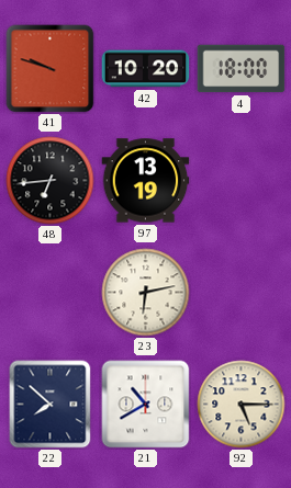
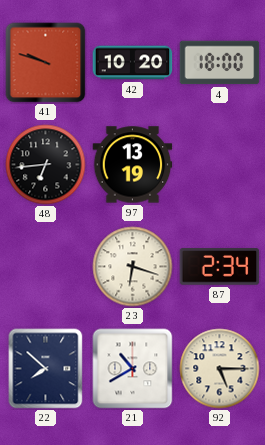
23: 6:13 -> 6:18
87: none -> 2:34
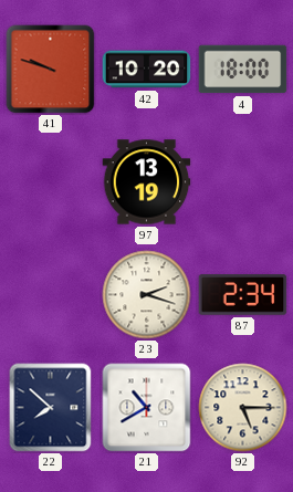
48: 6:44 -> none
23: 6:18 -> 2:18
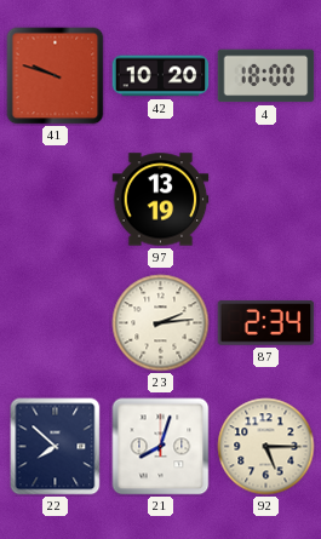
23: 2:18 -> 2:14
21: 10:40 -> 8:03
